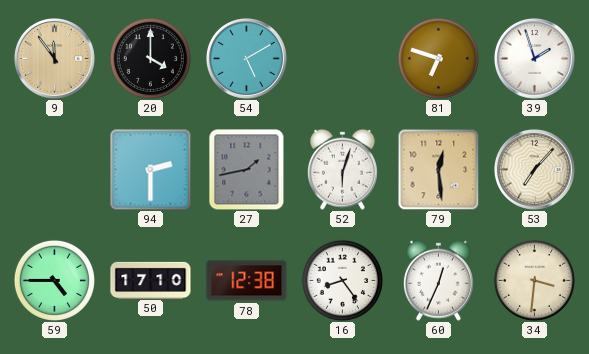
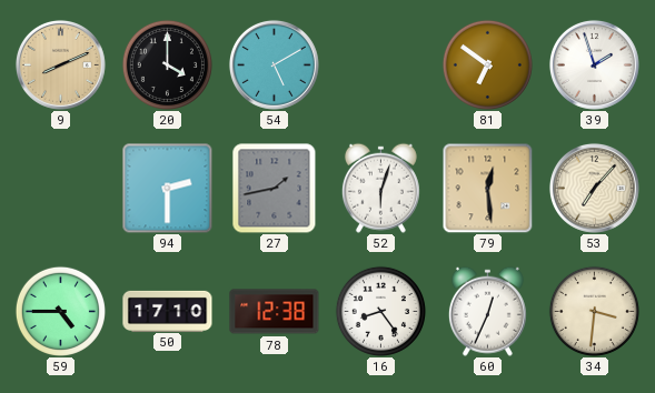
9: 11:54 -> 8:11
81: 6:48 -> 6:51
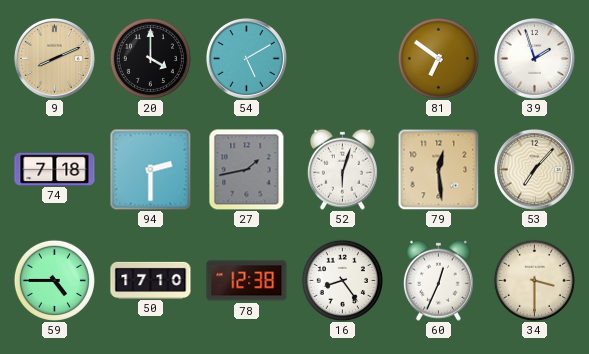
74: none -> 7:18
34: 3:31 -> 3:30
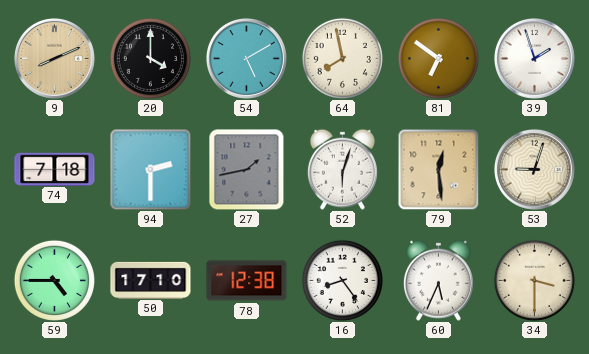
64: none -> 7:58
53: 7:07 -> 9:03
60: 12:34 -> 5:34
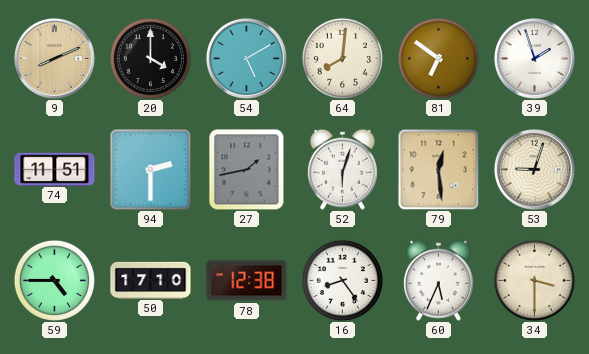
64: 7:58 -> 8:01
74: 7:18 -> 11:51
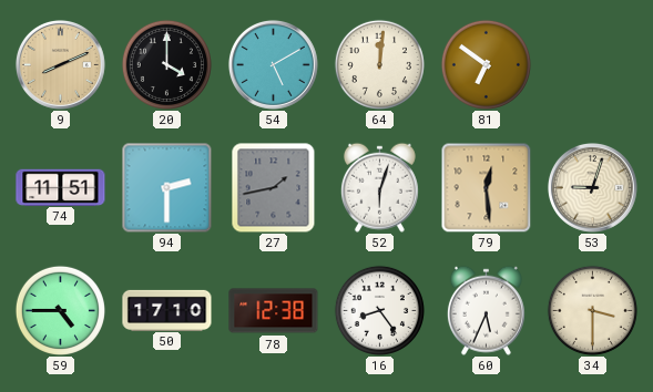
64: 8:01 -> 12:01
39: 1:57 -> none
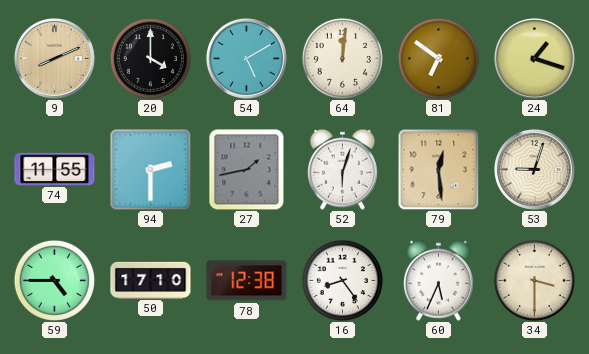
24: none -> 1:18
74: 11:51 -> 11:55
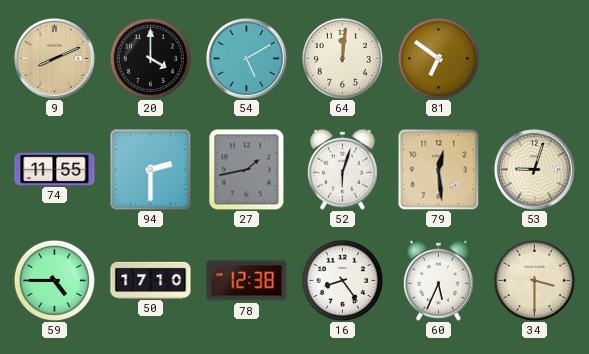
24: 1:18 -> none
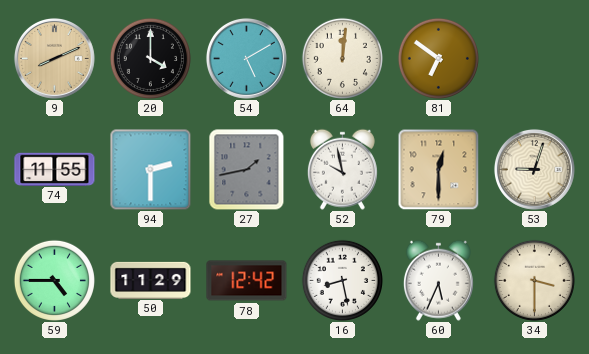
52: 6:03 -> 9:58
79: 12:29 -> 12:30
50: 17:10 -> 11:29
78: 12:38 -> 12:42
16: 8:24 -> 8:28
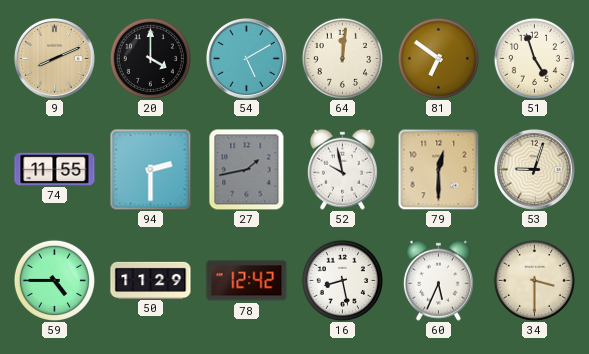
51: none -> 4:57
